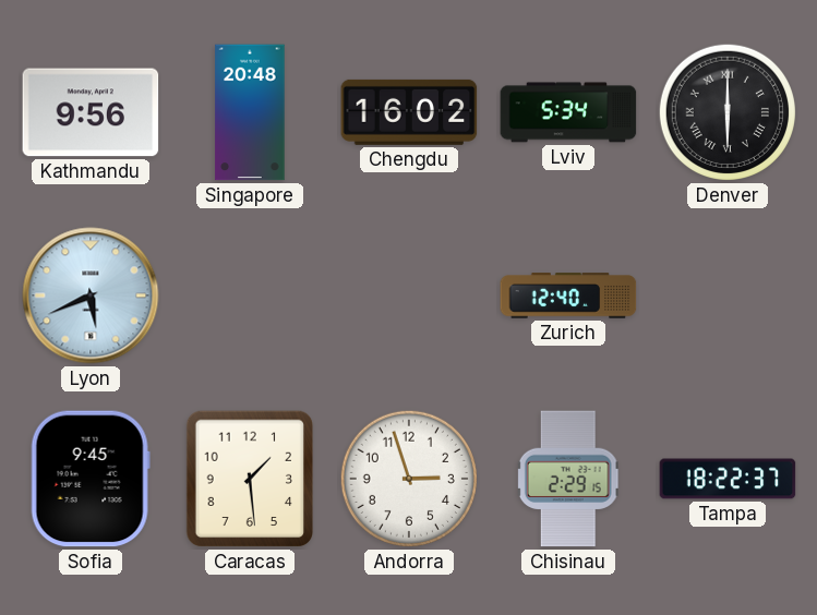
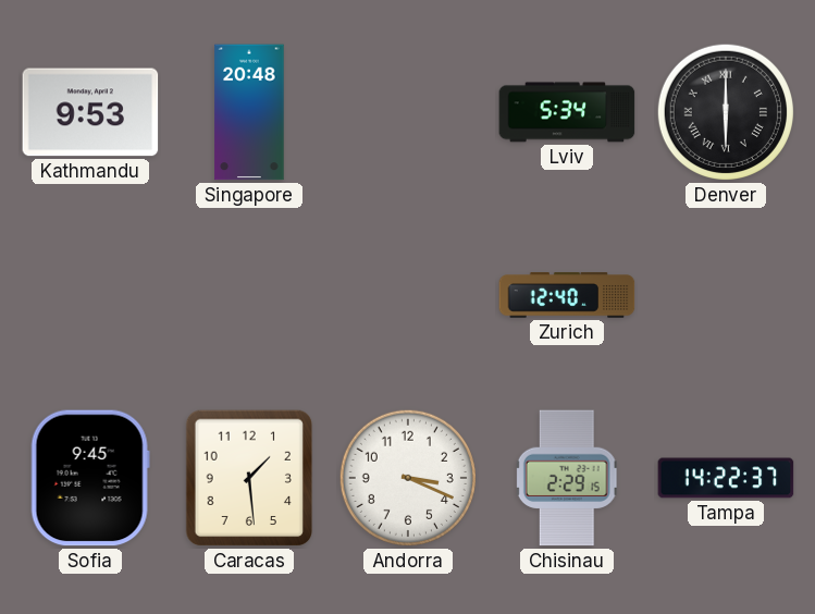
Kathmandu: 9:56 -> 9:53
Chengdu: 16:02 -> none
Lyon: 5:41 -> none
Andorra: 2:57 -> 3:19
Tampa: 18:22 -> 14:22
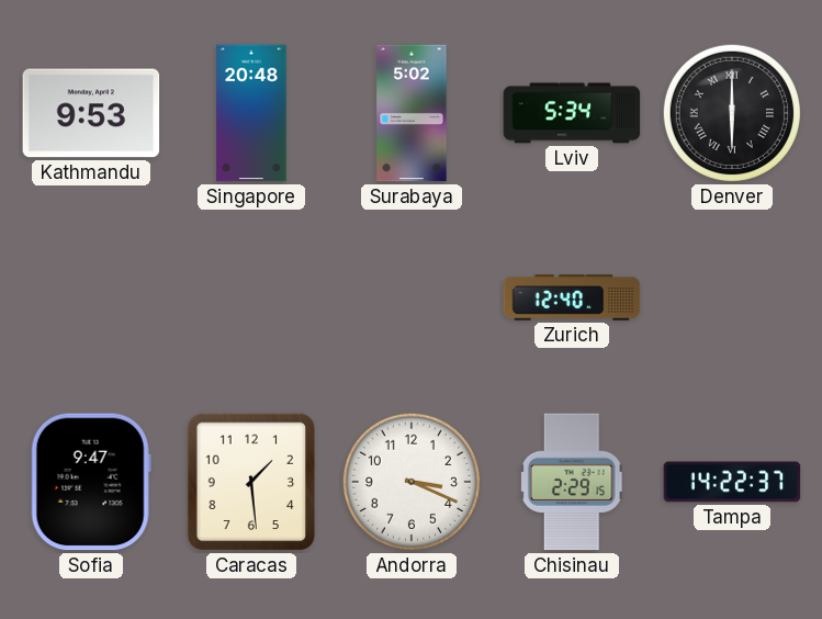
Surabaya: none -> 5:02
Sofia: 9:45 -> 9:47
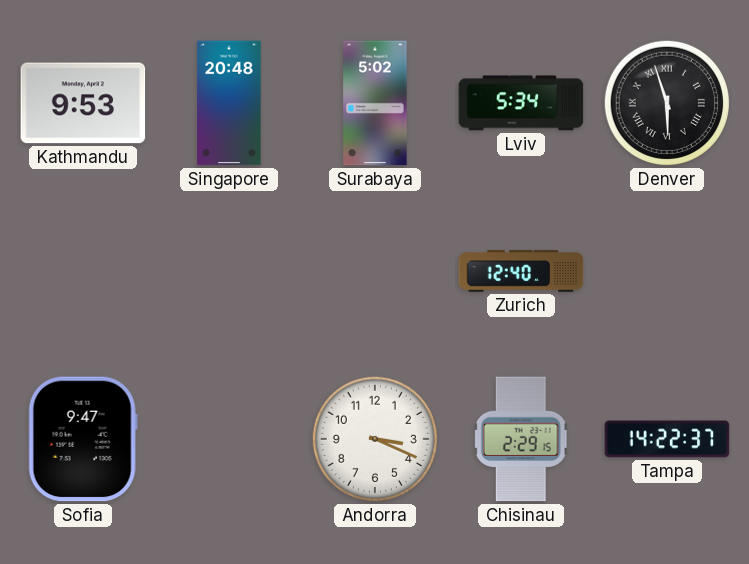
Denver: 6:00 -> 5:57
Caracas: 1:29 -> none
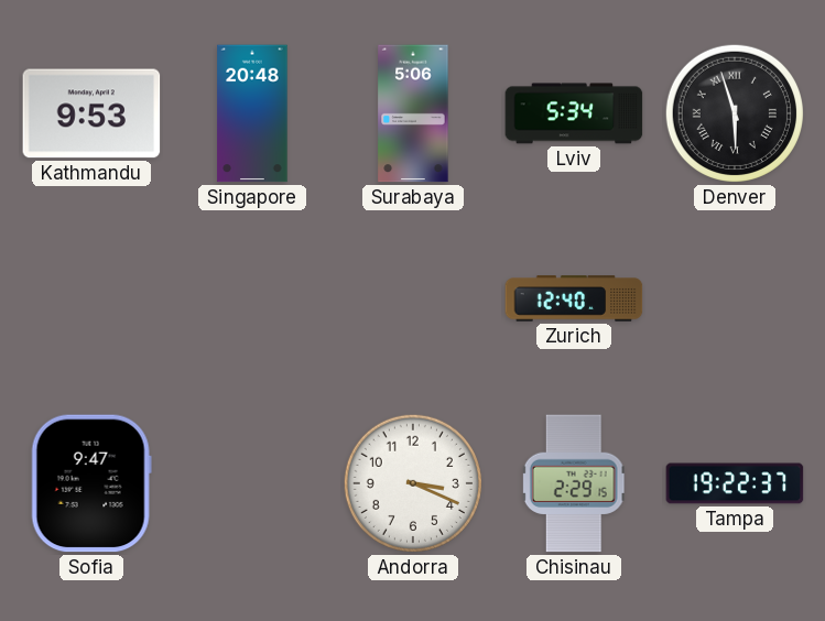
Surabaya: 5:02 -> 5:06
Tampa: 14:22 -> 19:22
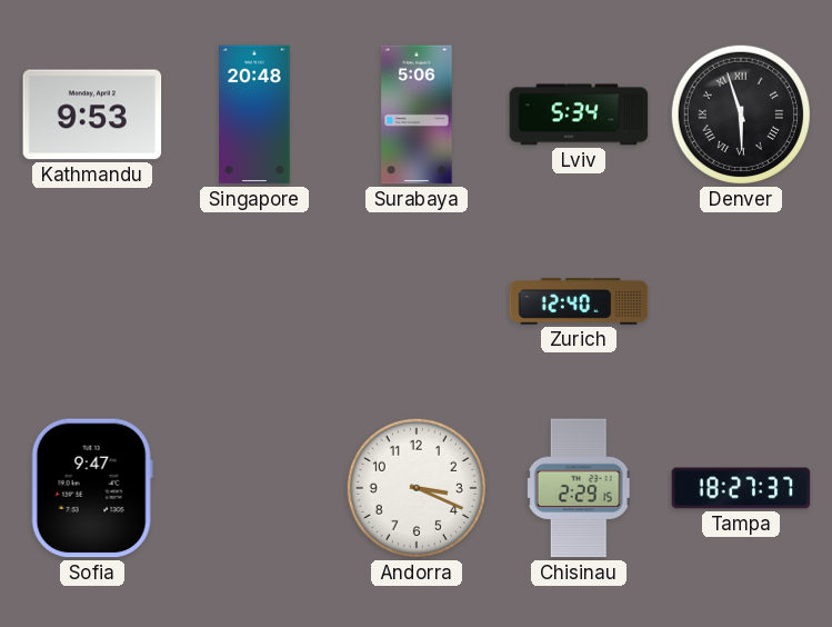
Tampa: 19:22 -> 18:27
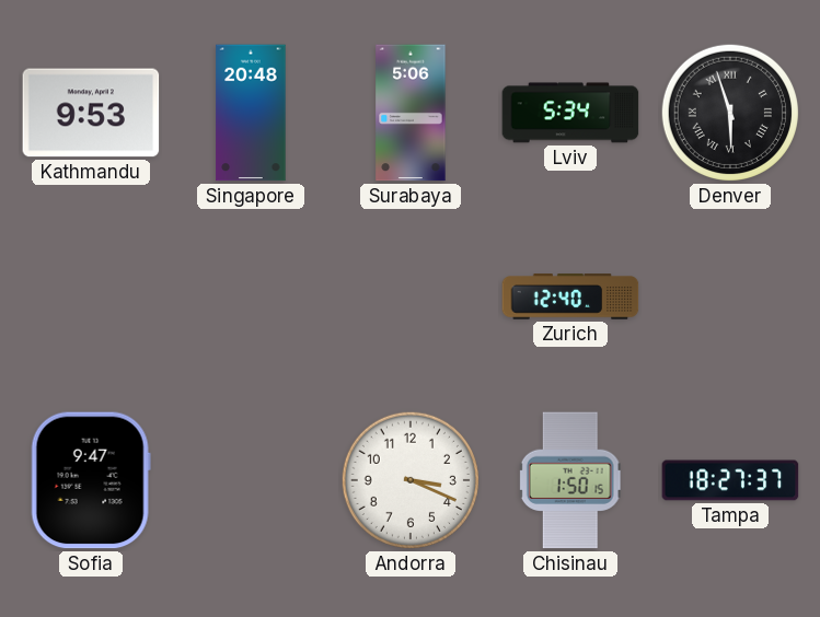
Chisinau: 2:29 -> 1:50
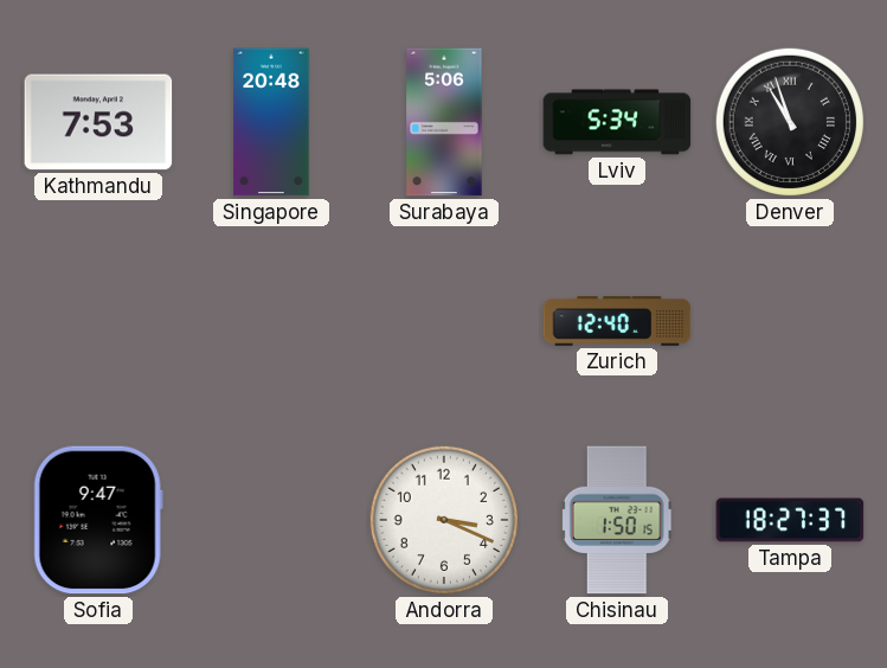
Kathmandu: 9:53 -> 7:53
Denver: 5:57 -> 10:57
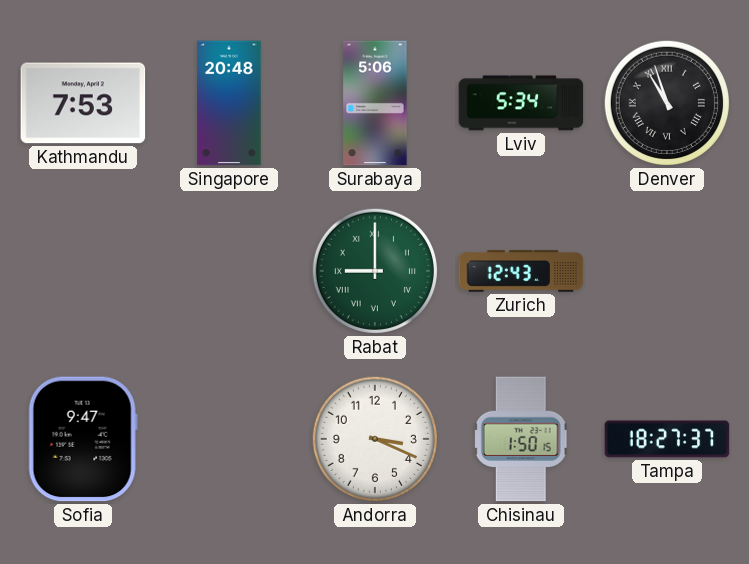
Rabat: none -> 9:00
Zurich: 12:40 -> 12:43
